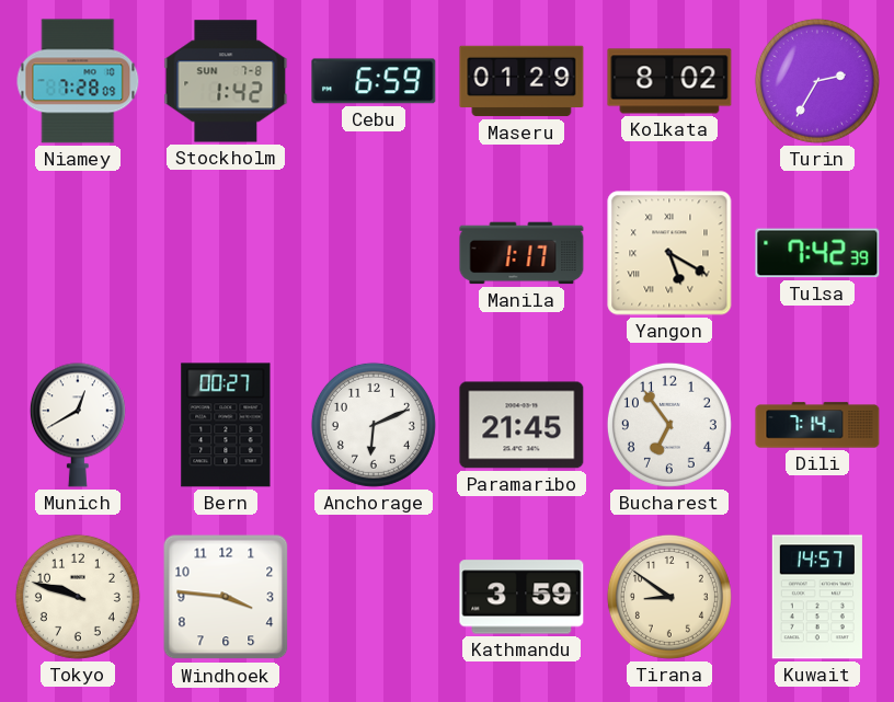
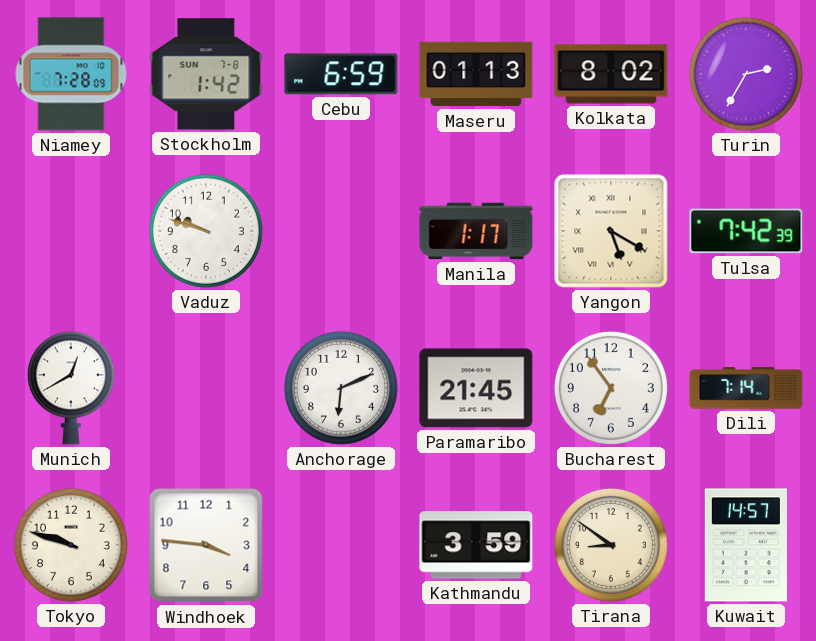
Maseru: 01:29 -> 01:13
Vaduz: none -> 9:48
Bern: 00:27 -> none
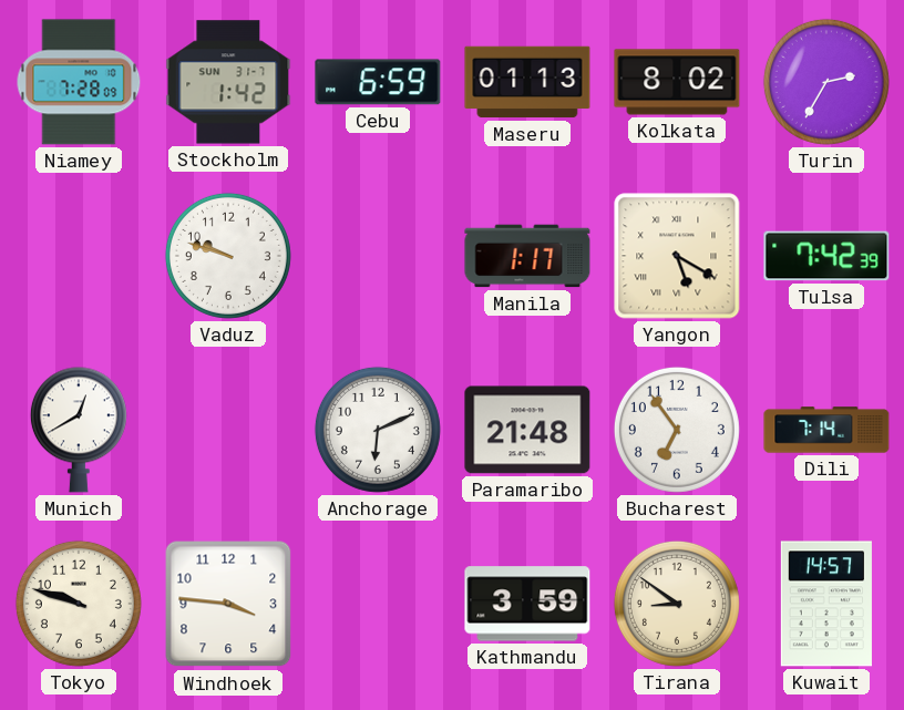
Stockholm date: SUN 7-8 -> SUN 31-7
Paramaribo: 21:45 -> 21:48
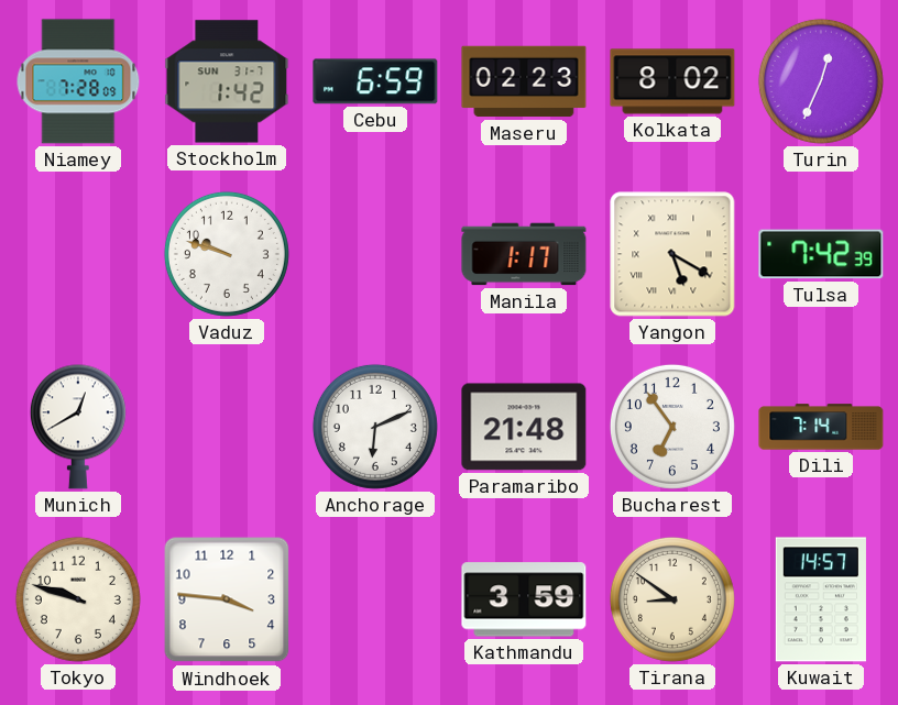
Maseru: 01:13 -> 02:23
Turin: 2:35 -> 12:34
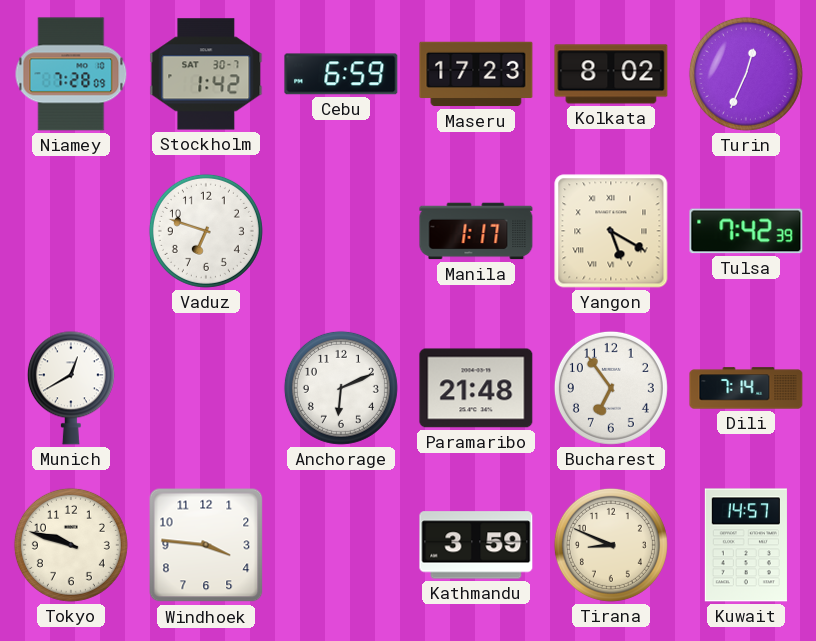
Stockholm date: SUN 31-7 -> SAT 30-7
Maseru: 02:23 -> 17:23
Vaduz: 9:48 -> 6:48
Tirana: 8:51 -> 8:49
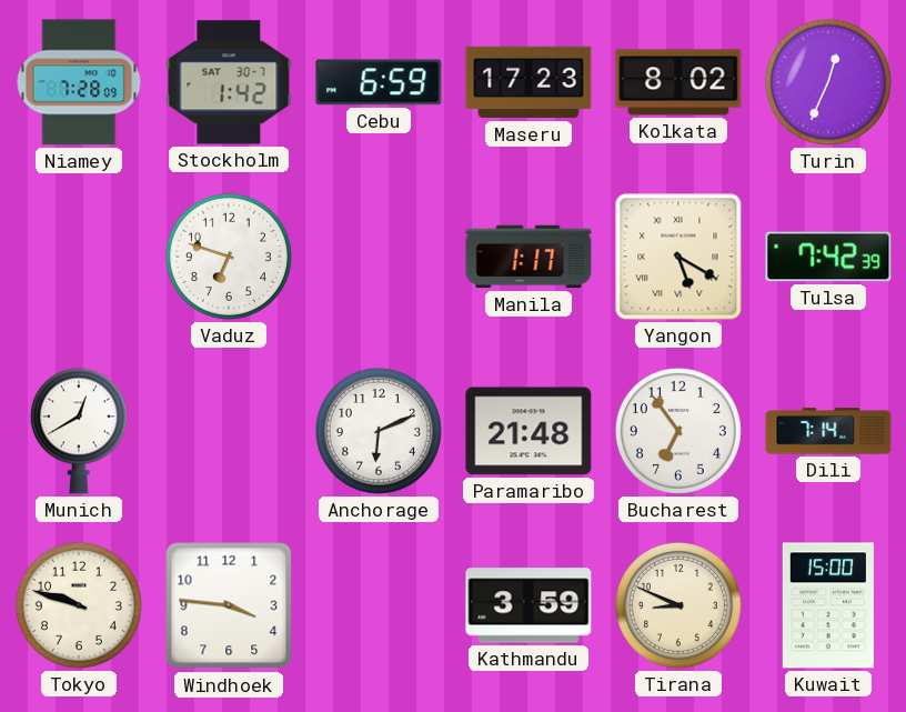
Kuwait: 14:57 -> 15:00
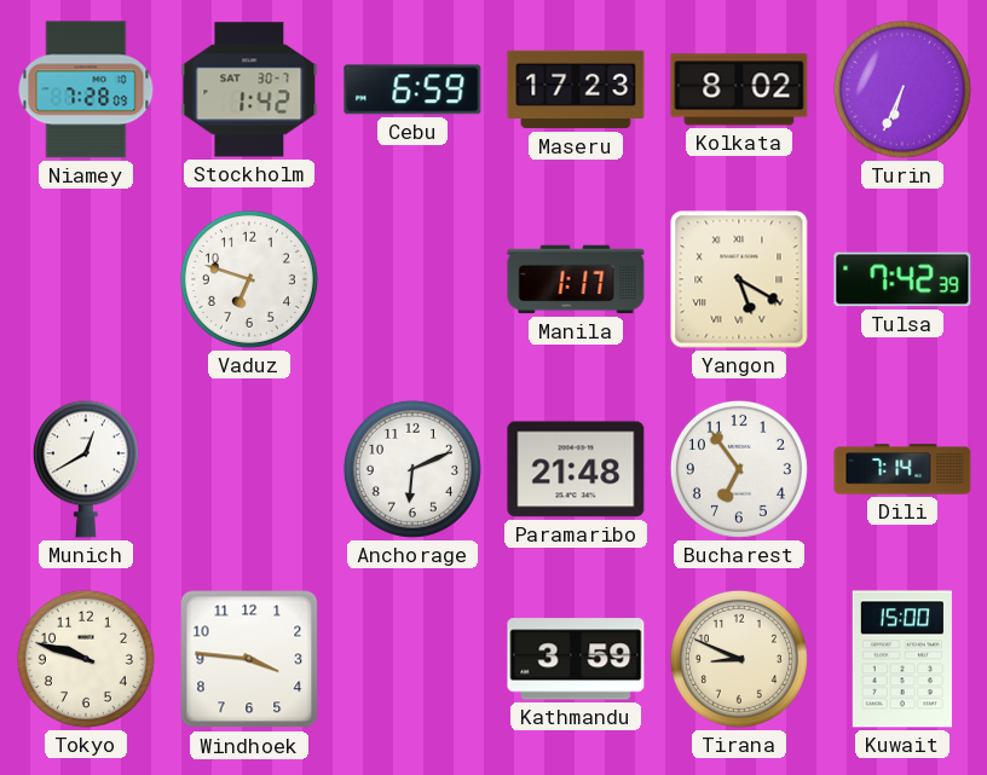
Turin: 12:34 -> 6:34
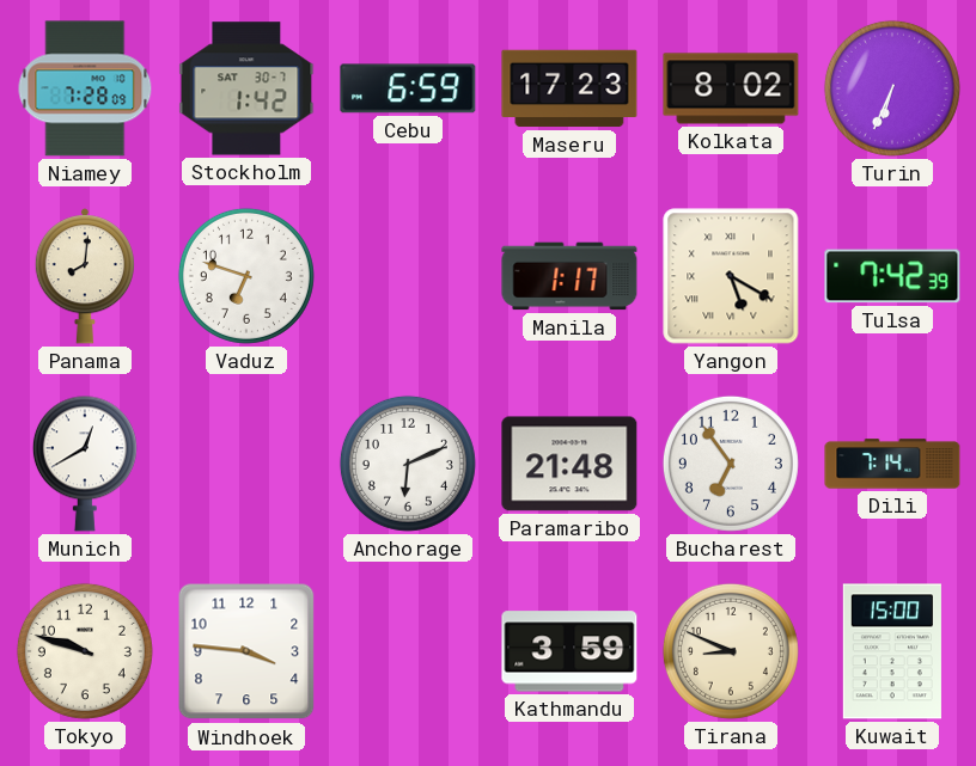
Panama: none -> 8:01
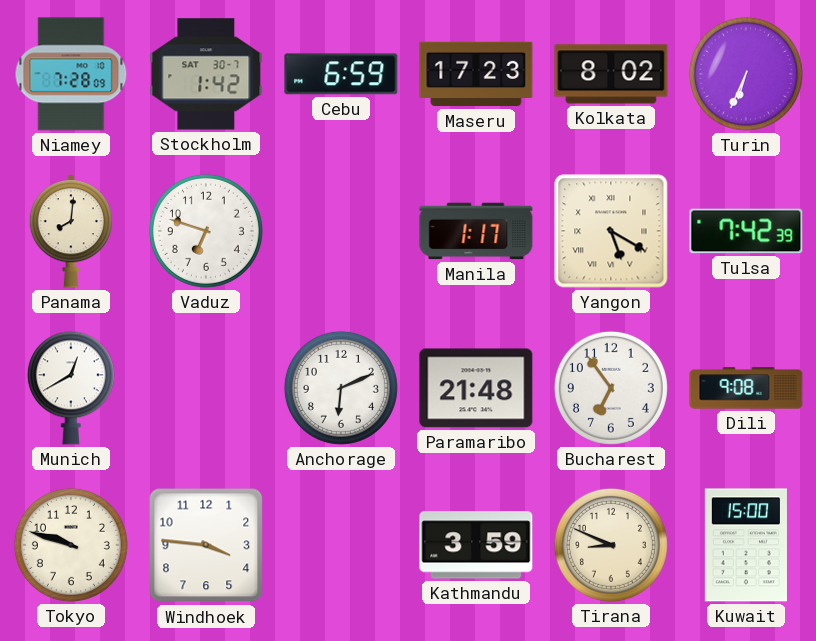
Dili: 7:14 -> 9:08
